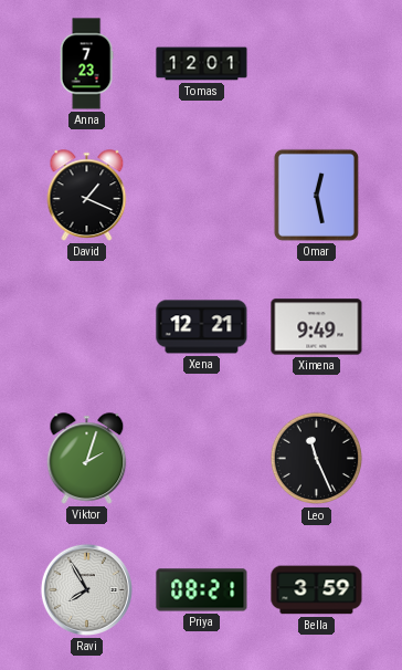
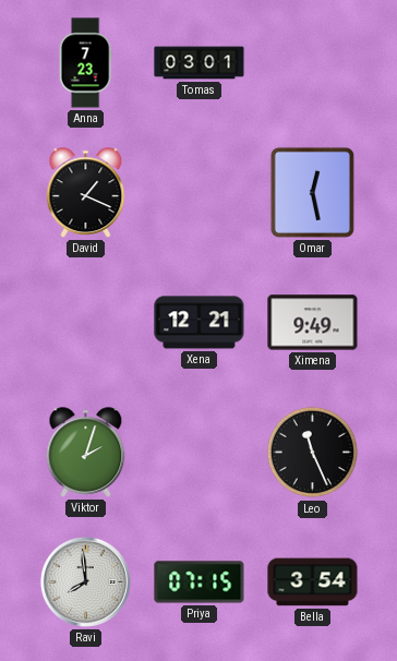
Tomas: 12:01 -> 03:01
Ravi: 7:55 -> 7:59
Priya: 08:21 -> 07:15
Bella: 3:59 -> 3:54
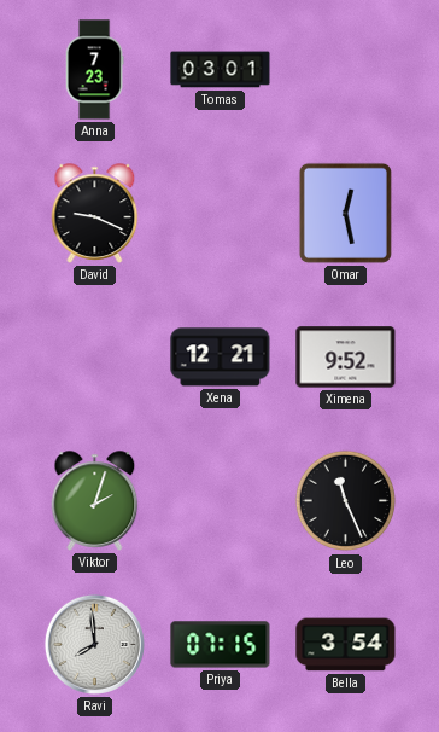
David: 1:19 -> 9:19
Ximena: 9:49 -> 9:52
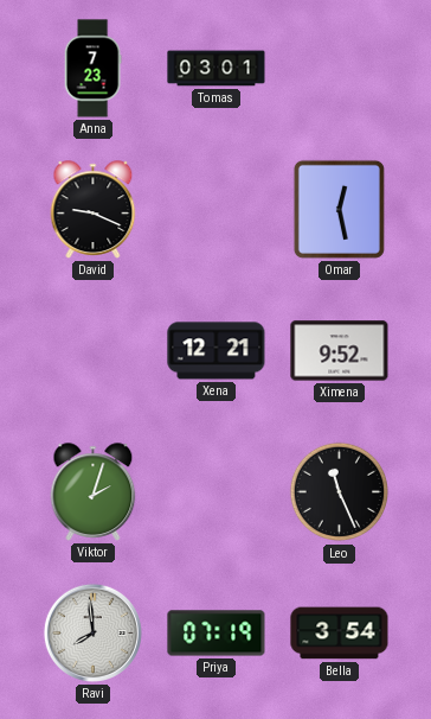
Priya: 07:15 -> 07:19
